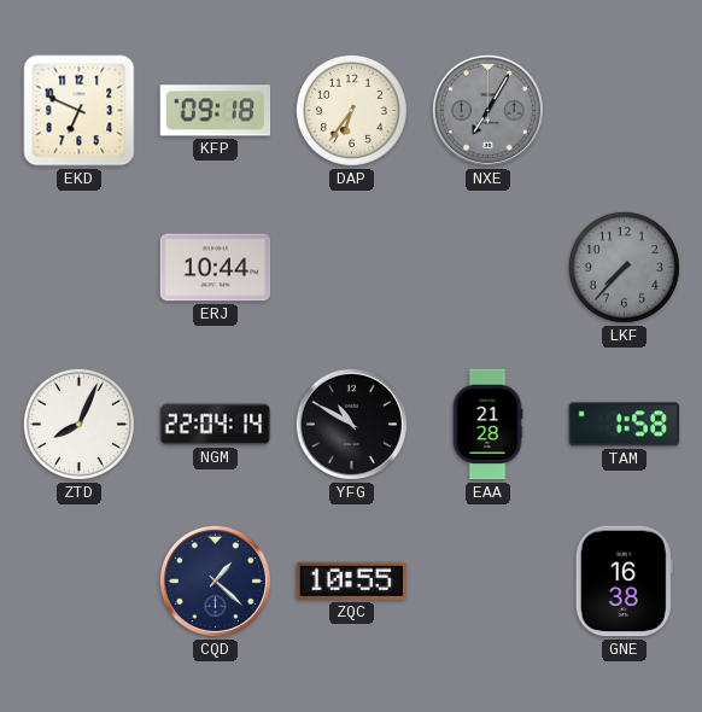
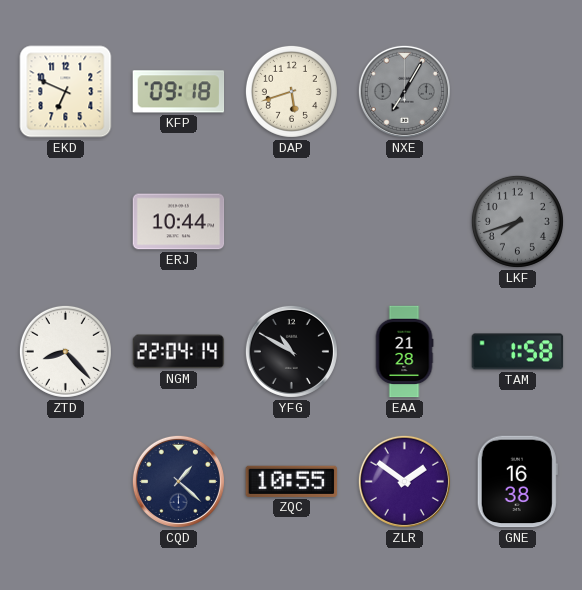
DAP: 6:36 -> 5:42
LKF: 7:37 -> 7:42
ZTD: 8:04 -> 8:23
ZLR: none -> 1:51
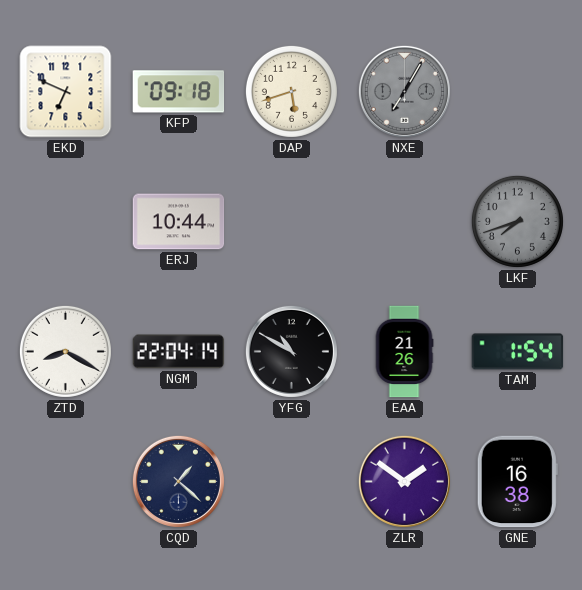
ZTD: 8:23 -> 8:20
EAA: 21:28 -> 21:26
TAM: 1:58 -> 1:54
ZQC: 10:55 -> none
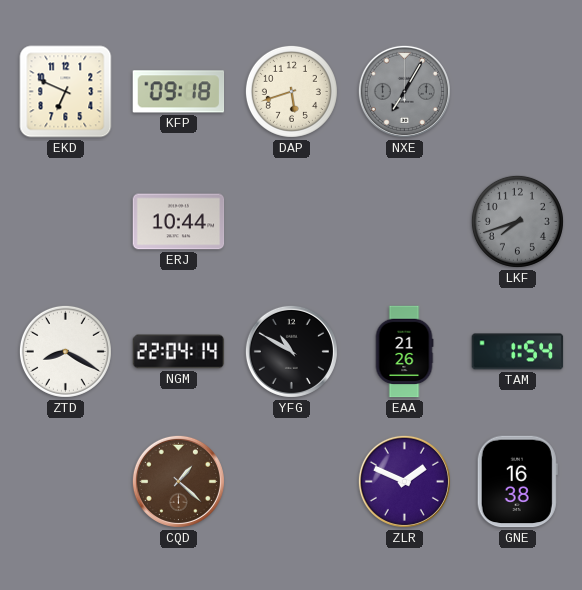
CQD dial: navy -> brown
ZLR: 1:51 -> 1:49
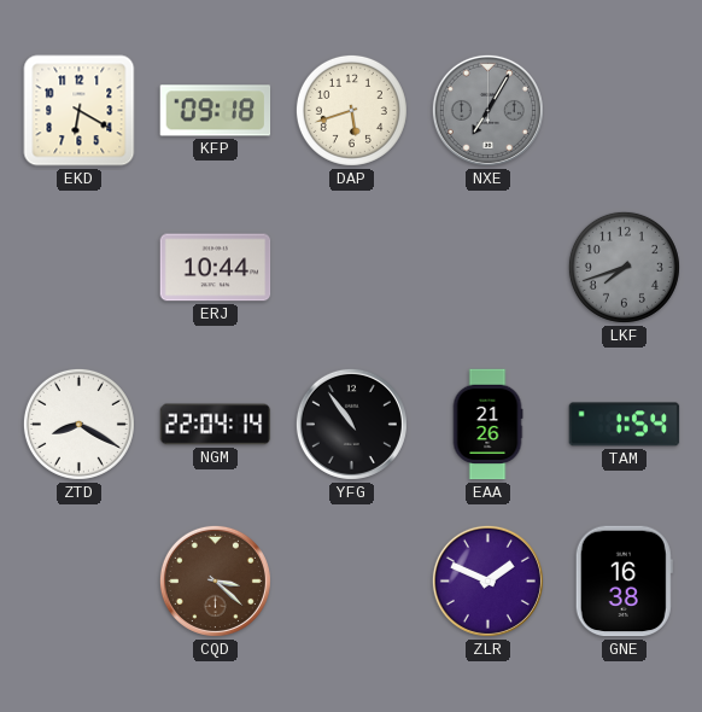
EKD: 6:49 -> 6:20
YFG: 10:50 -> 10:54
CQD: 1:22 -> 3:22
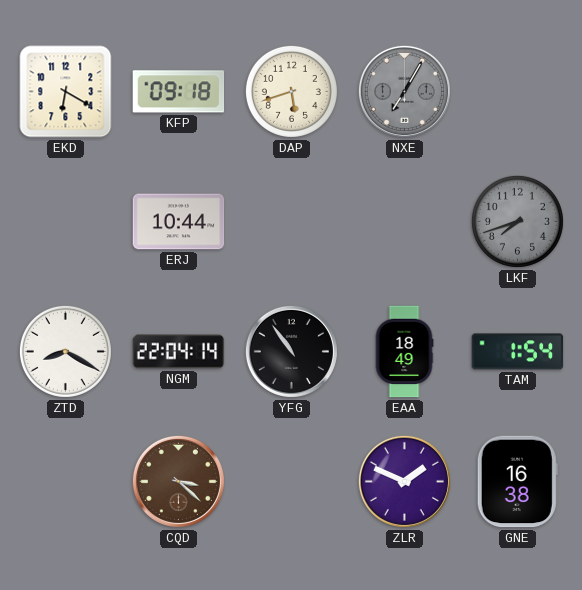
EAA: 21:26 -> 18:49
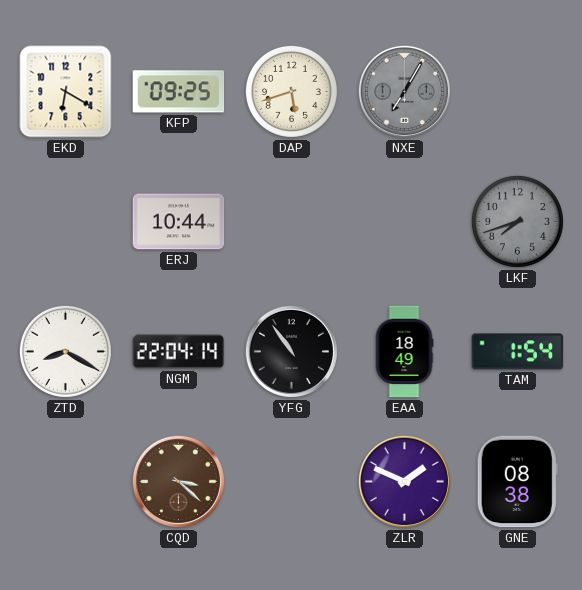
KFP: 09:18 -> 09:25
GNE: 16:38 -> 08:38
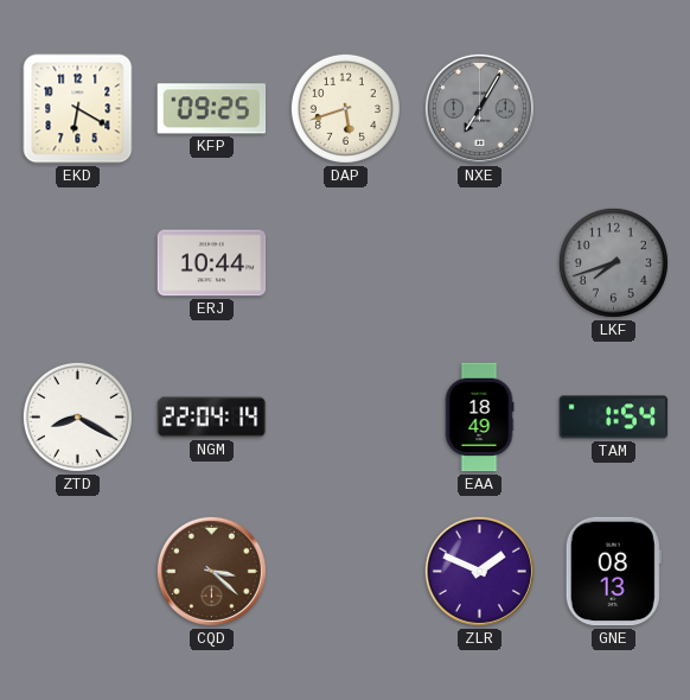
YFG: 10:54 -> none
GNE: 08:38 -> 08:13
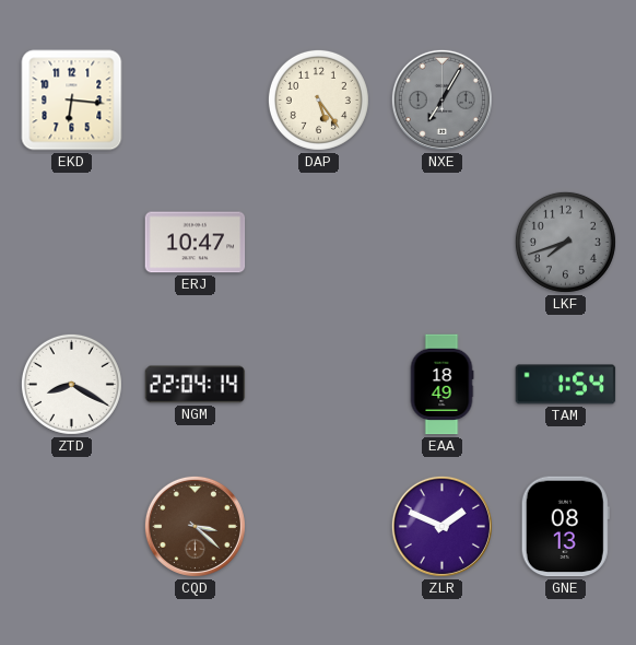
EKD: 6:20 -> 6:16
KFP: 09:25 -> none
DAP: 5:42 -> 5:24
ERJ: 10:44 -> 10:47
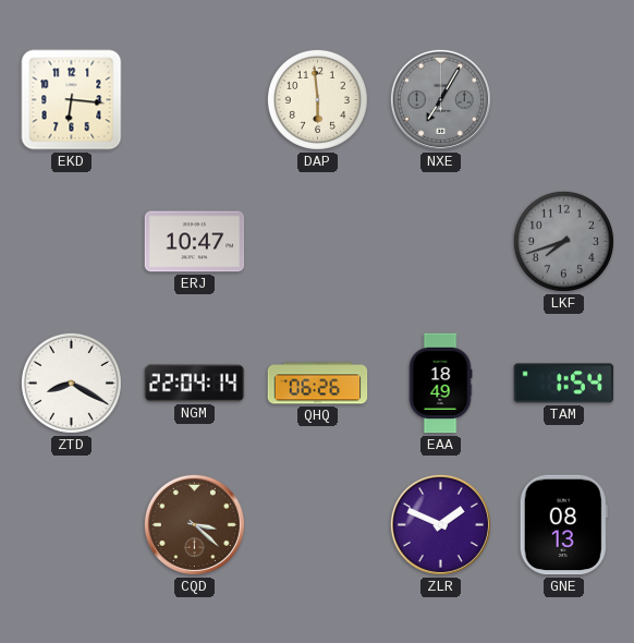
DAP: 5:24 -> 5:59
QHQ: none -> 06:26
